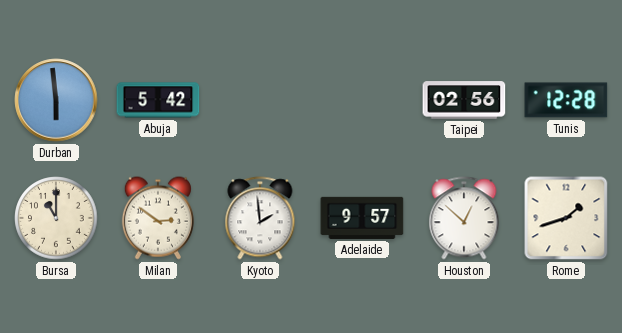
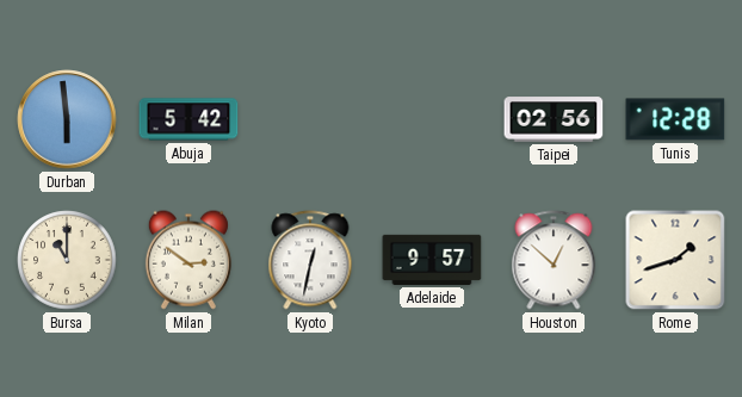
Kyoto: 1:59 -> 12:32
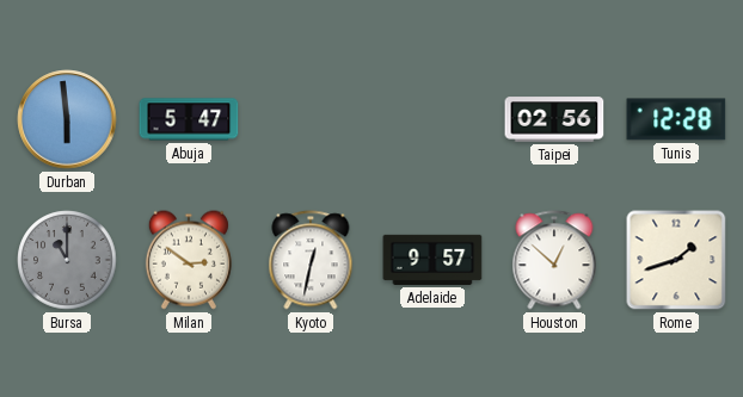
Abuja: 5:42 -> 5:47
Bursa dial: cream -> grey
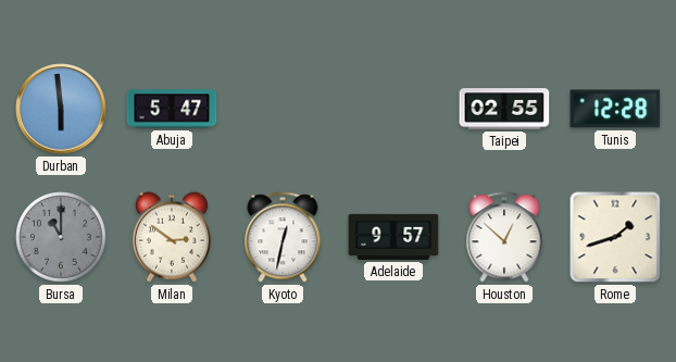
Taipei: 02:56 -> 02:55
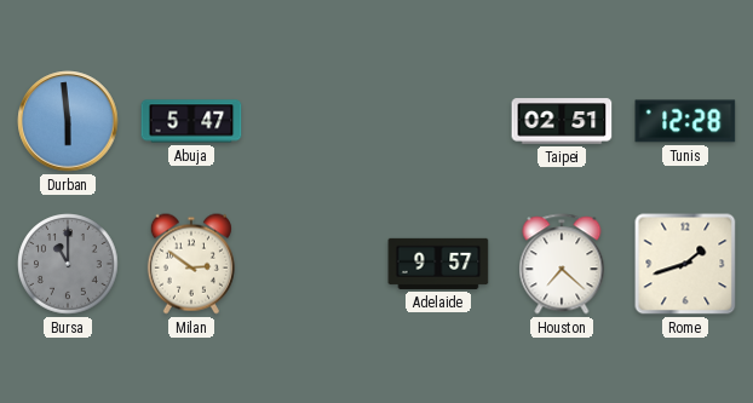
Taipei: 02:55 -> 02:51
Kyoto: 12:32 -> none
Houston: 12:52 -> 7:22
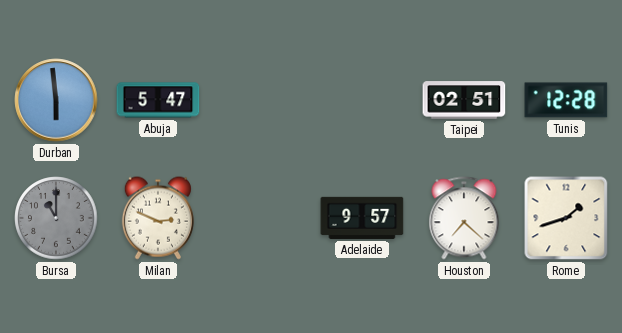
Milan: 2:51 -> 2:49
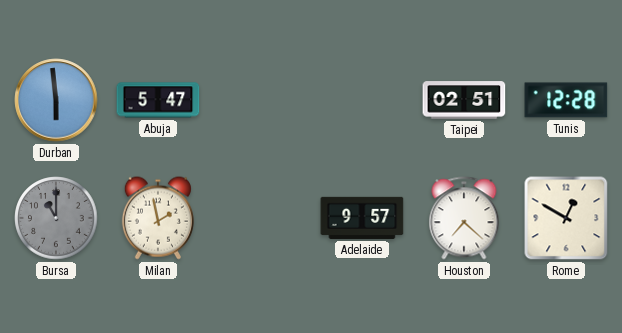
Milan: 2:49 -> 1:58
Rome: 1:42 -> 12:50
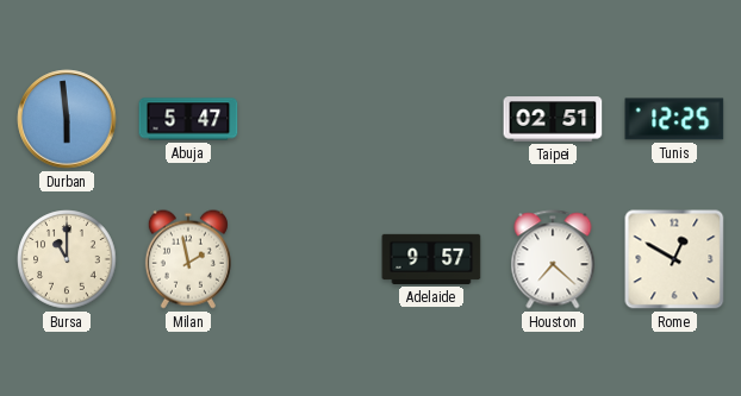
Tunis: 12:28 -> 12:25
Bursa dial: grey -> cream
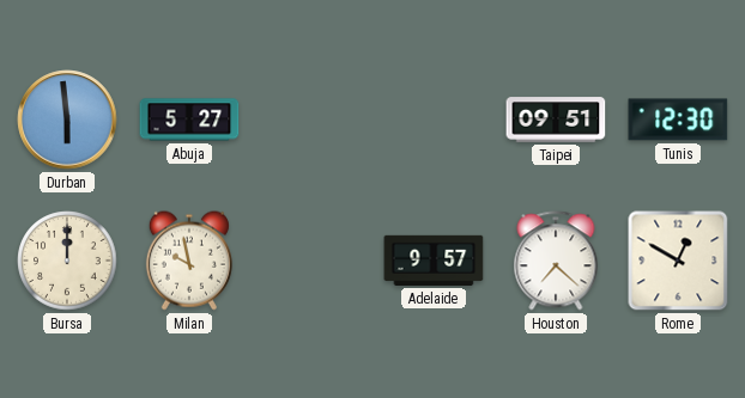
Abuja: 5:47 -> 5:27
Taipei: 02:51 -> 09:51
Tunis: 12:25 -> 12:30
Bursa: 11:00 -> 12:00
Milan: 1:58 -> 9:58
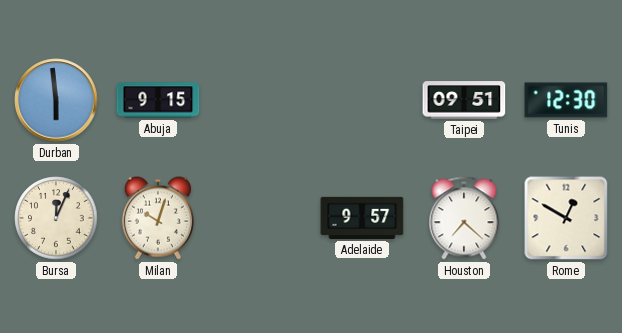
Abuja: 5:27 -> 9:15
Bursa: 12:00 -> 12:04
Milan: 9:58 -> 10:03
